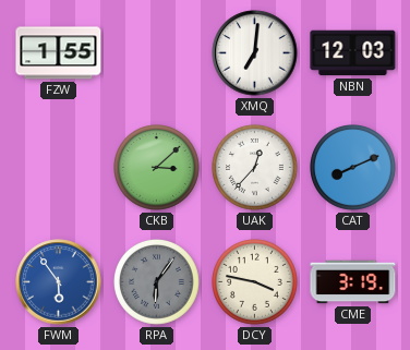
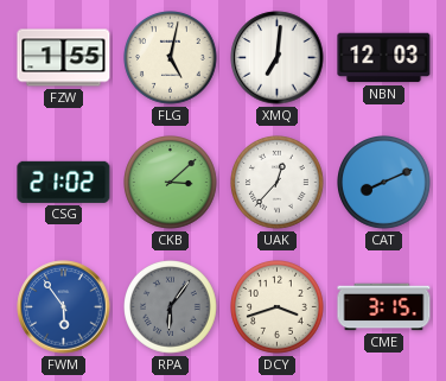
FLG: none -> 5:02
CSG: none -> 21:02
DCY: 3:47 -> 3:42
CME: 3:19 -> 3:15
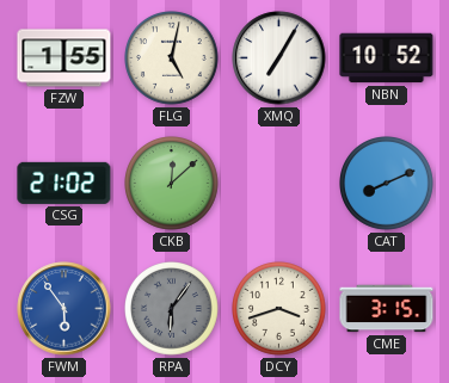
XMQ: 7:01 -> 7:05
NBN: 12:03 -> 10:52
CKB: 3:08 -> 12:08
UAK: 12:37 -> none
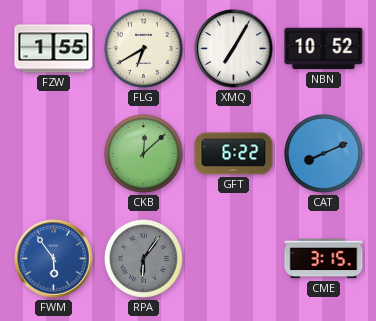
FLG: 5:02 -> 6:40
CSG: 21:02 -> none
GFT: none -> 6:22
DCY: 3:42 -> none
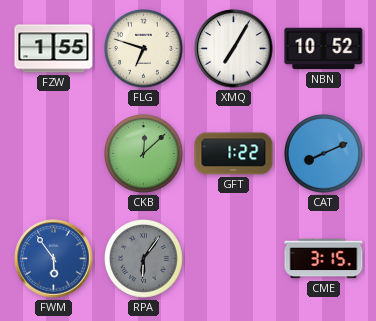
FLG: 6:40 -> 6:48
GFT: 6:22 -> 1:22
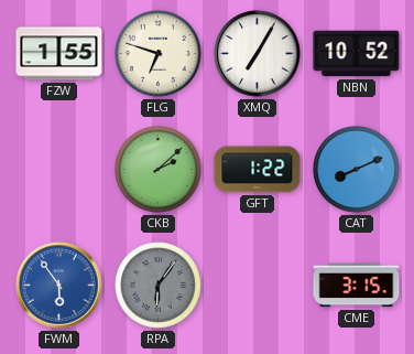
CKB: 12:08 -> 2:08
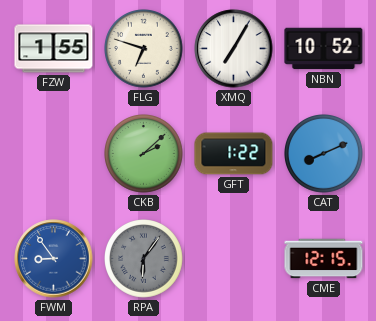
FWM: 5:54 -> 8:54
CME: 3:15 -> 12:15
